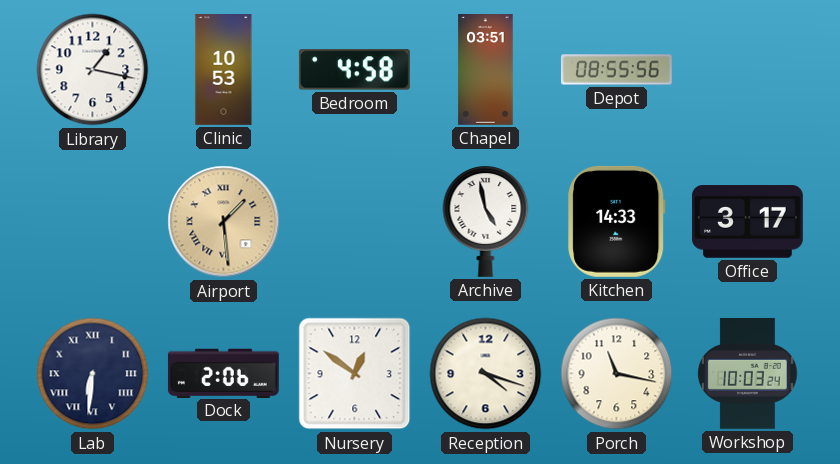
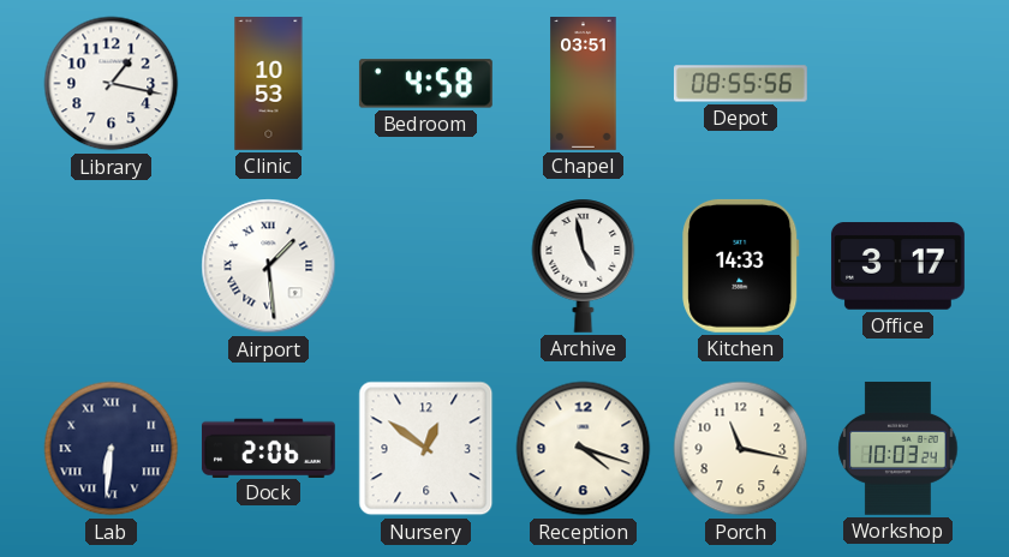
Airport dial: champagne -> white
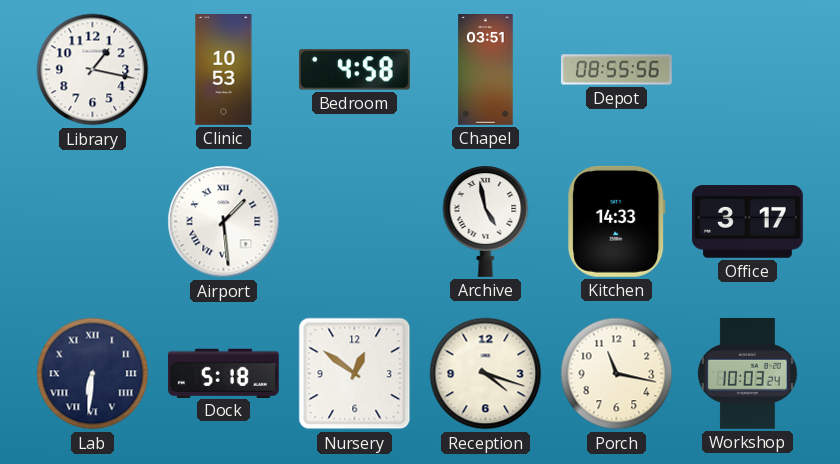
Dock: 2:06 -> 5:18
